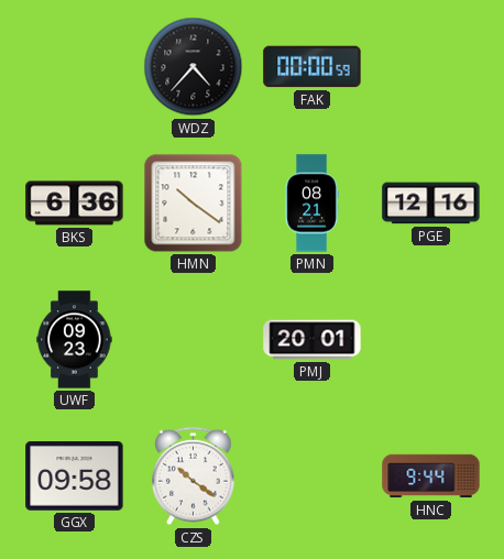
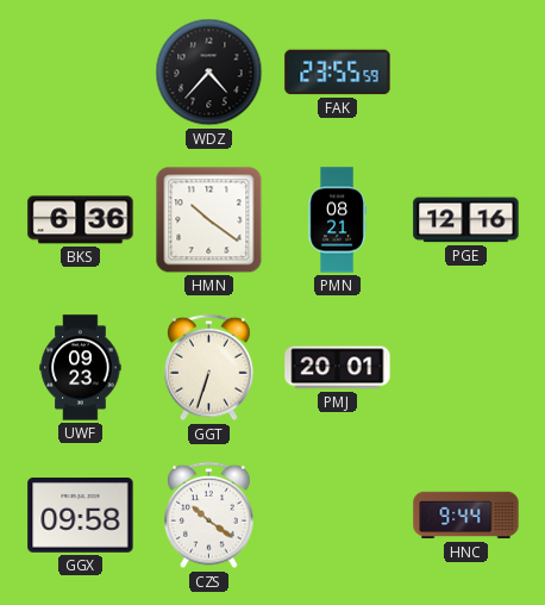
FAK: 00:00 -> 23:55
GGT: none -> 6:33
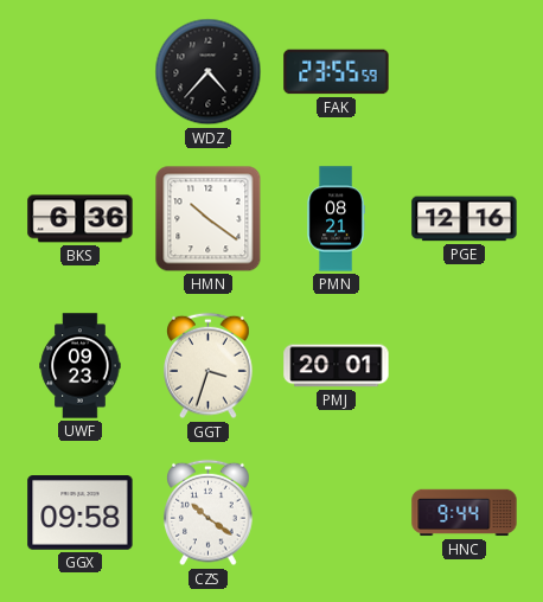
GGT: 6:33 -> 3:33
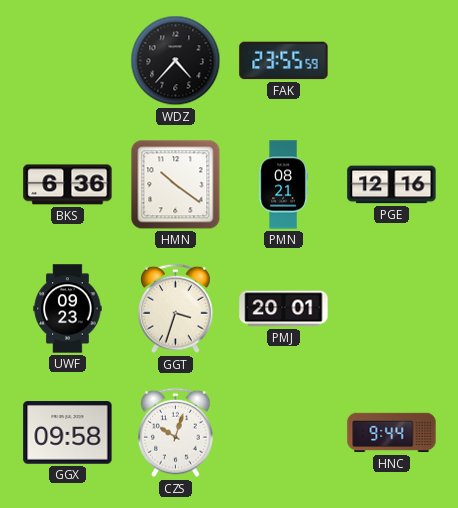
CZS: 10:21 -> 10:03
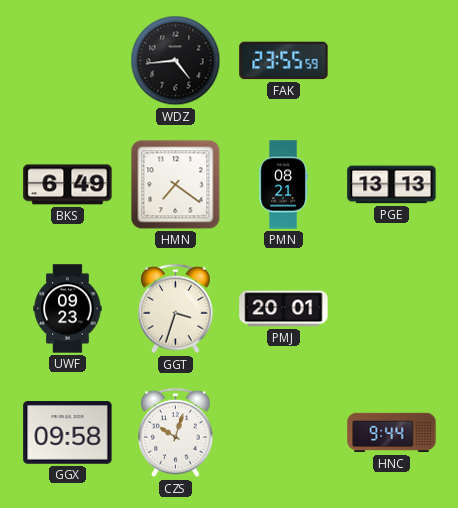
WDZ: 4:37 -> 4:44
BKS: 6:36 -> 6:49
HMN: 10:21 -> 7:21
PGE: 12:16 -> 13:13
